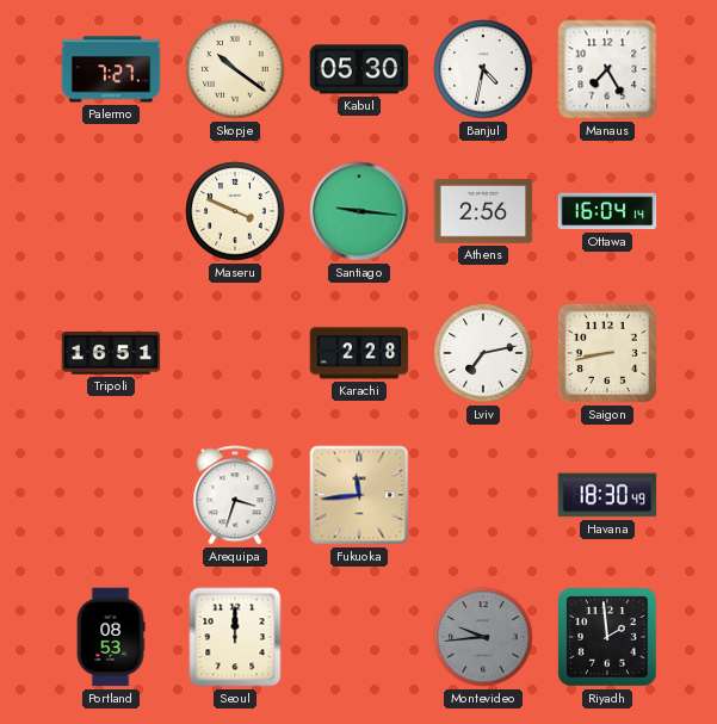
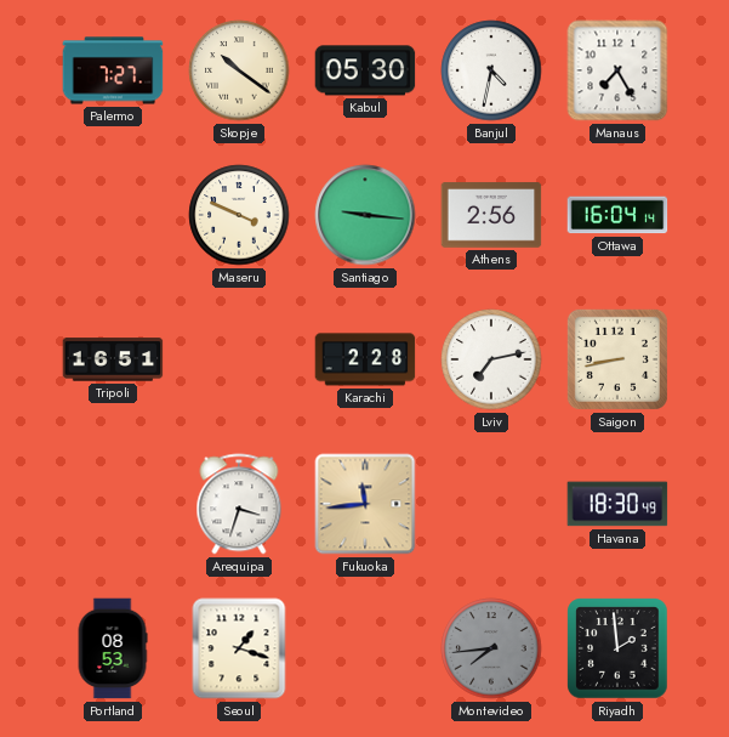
Seoul: 12:00 -> 1:18
Montevideo: 9:44 -> 7:44
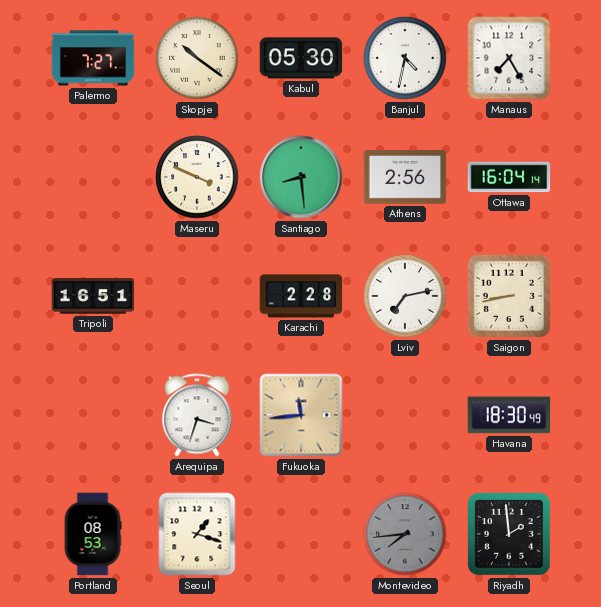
Santiago: 9:16 -> 8:29
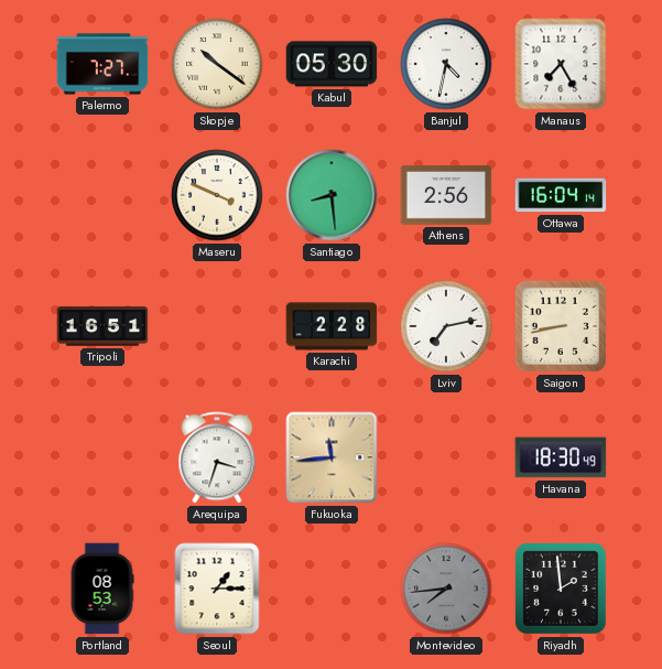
Seoul: 1:18 -> 1:15
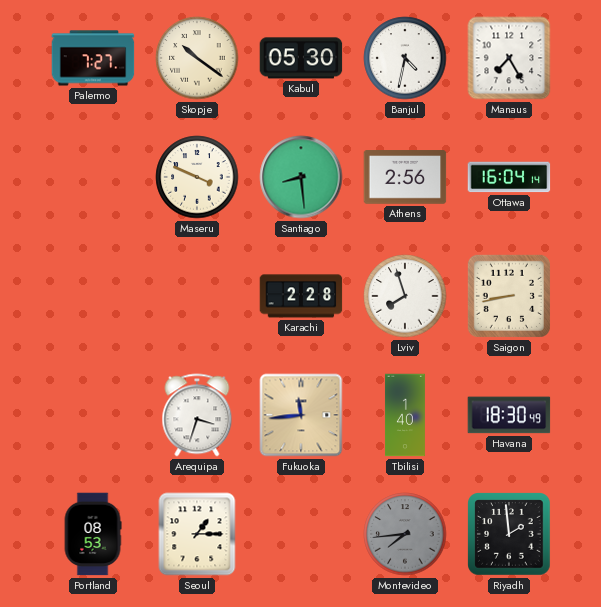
Tripoli: 16:51 -> none
Lviv: 7:13 -> 7:57
Tbilisi: none -> 1:40
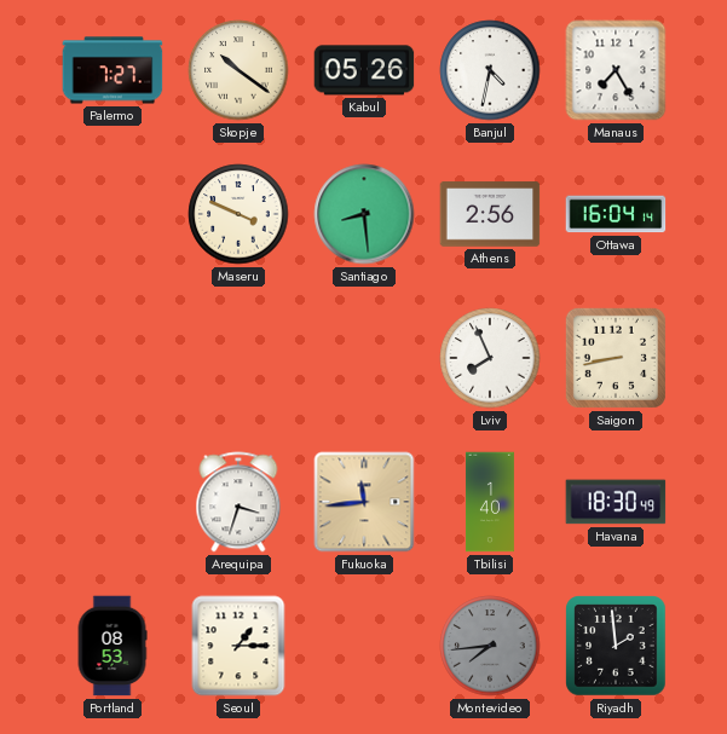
Kabul: 05:30 -> 05:26
Karachi: 2:28 -> none
Lviv: 7:57 -> 7:56
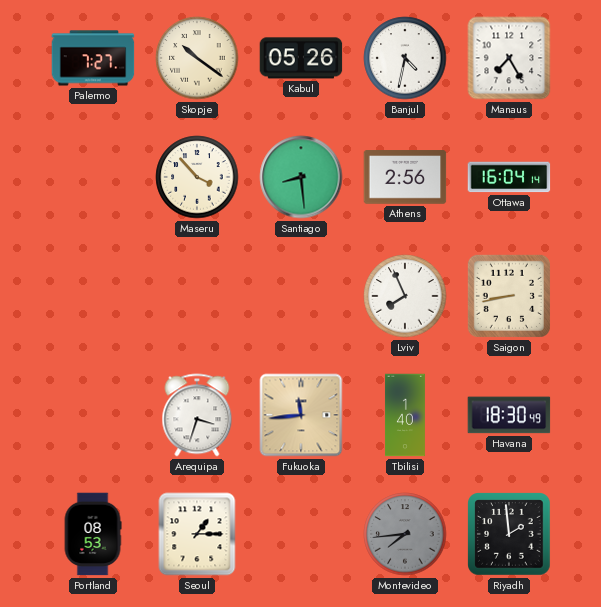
Maseru: 3:49 -> 3:53
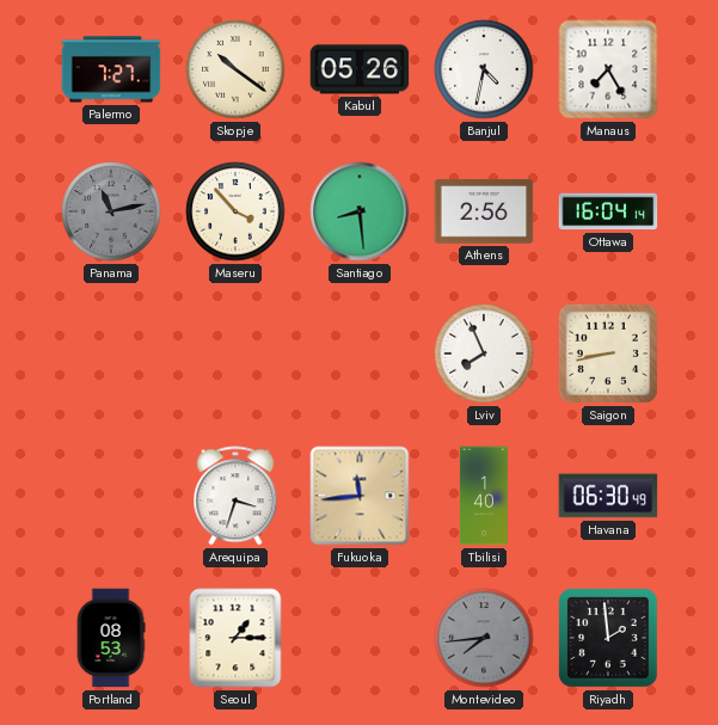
Panama: none -> 11:13
Havana: 18:30 -> 06:30
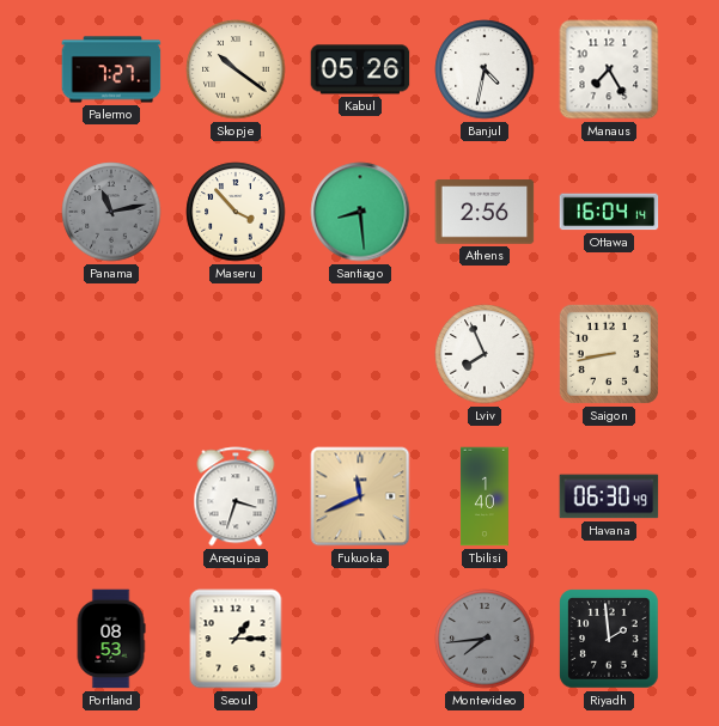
Fukuoka: 11:44 -> 11:41
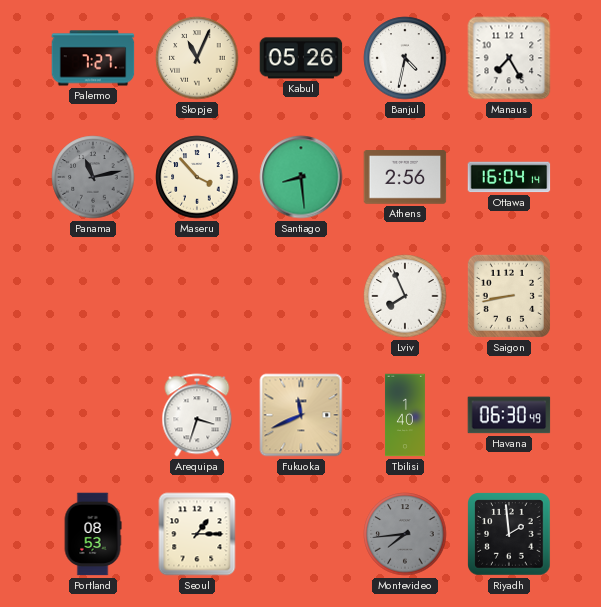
Skopje: 10:21 -> 11:04
